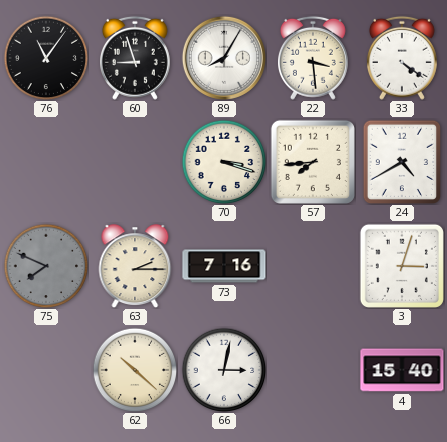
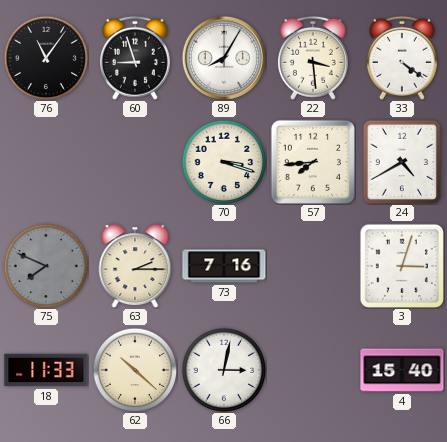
18: none -> 11:33
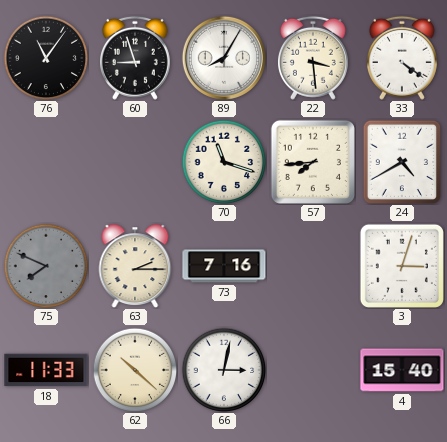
70: 3:18 -> 11:18
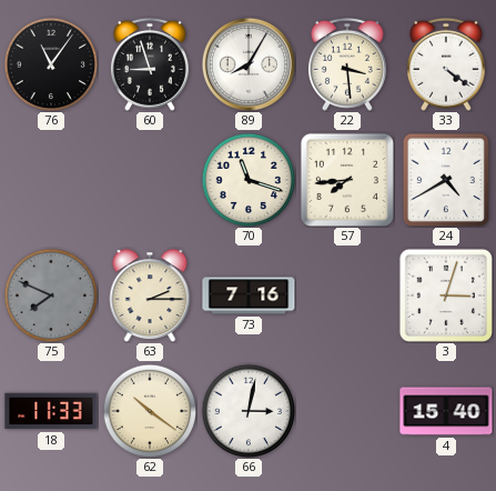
62: 10:22 -> 10:21
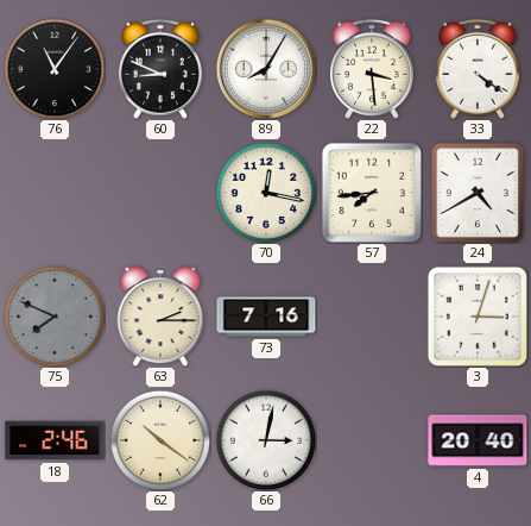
60: 8:57 -> 8:49
70: 11:18 -> 12:17
18: 11:33 -> 2:46
4: 15:40 -> 20:40
